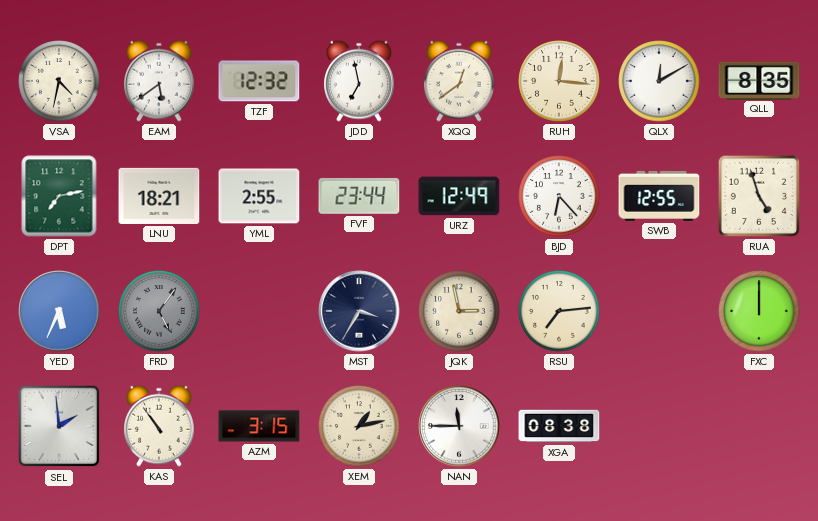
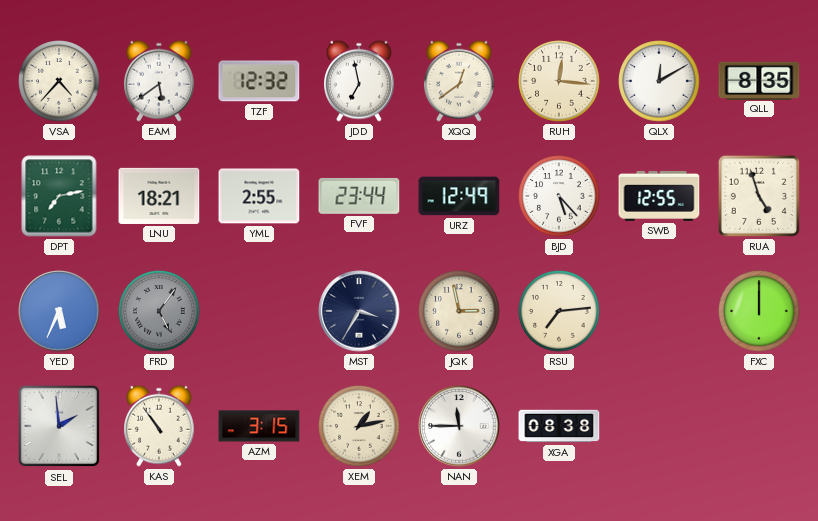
VSA: 4:32 -> 4:37
BJD: 6:23 -> 5:23
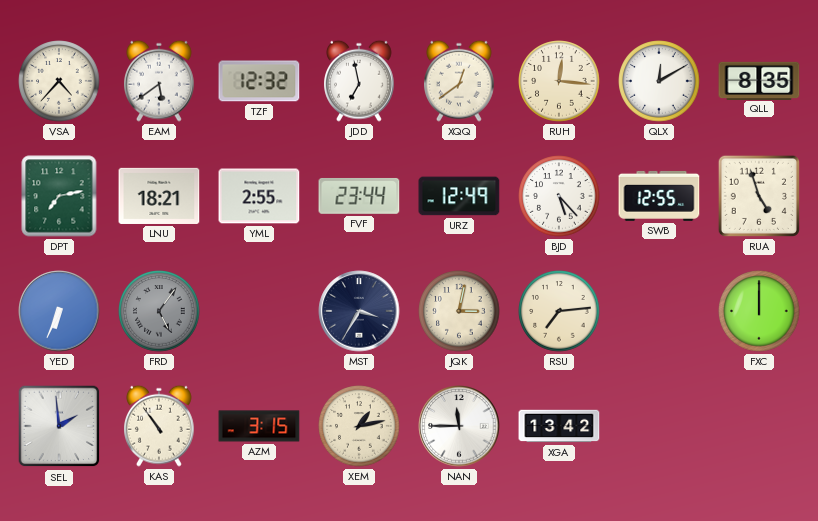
YED: 5:34 -> 6:34
JQK: 2:58 -> 3:02
XGA: 08:38 -> 13:42
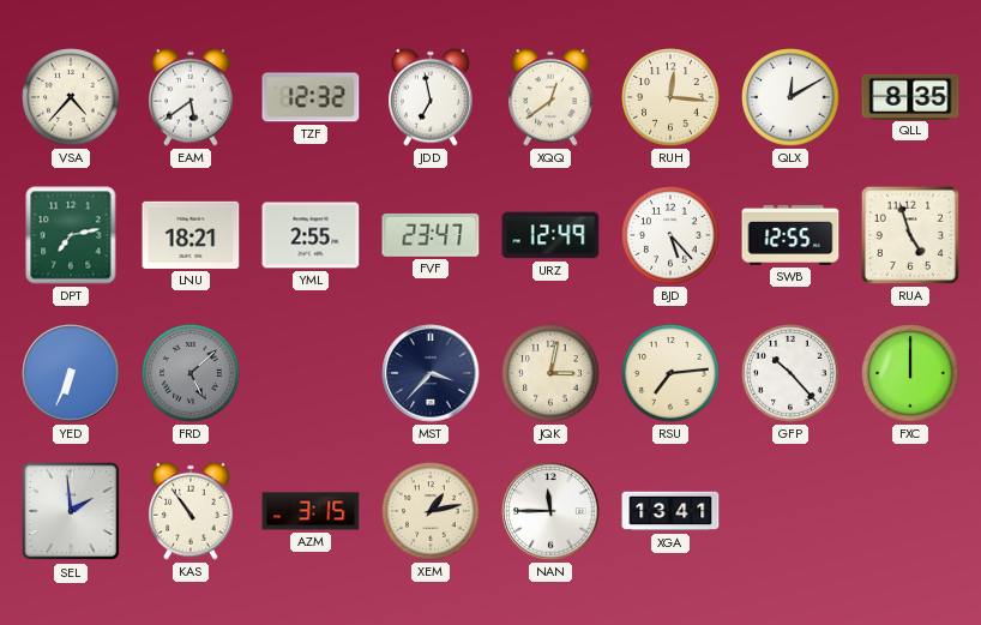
FVF: 23:44 -> 23:47
FRD: 5:06 -> 5:08
MST: 3:35 -> 3:37
GFP: none -> 10:23
XGA: 13:42 -> 13:41
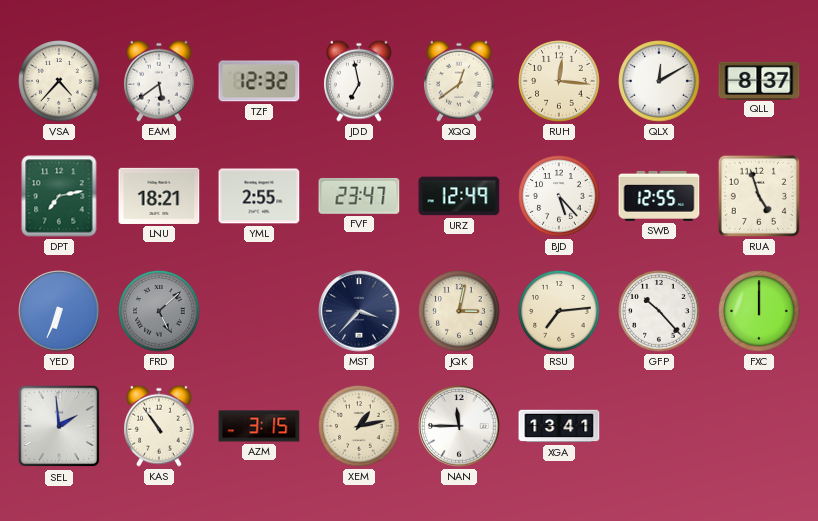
QLL: 8:35 -> 8:37
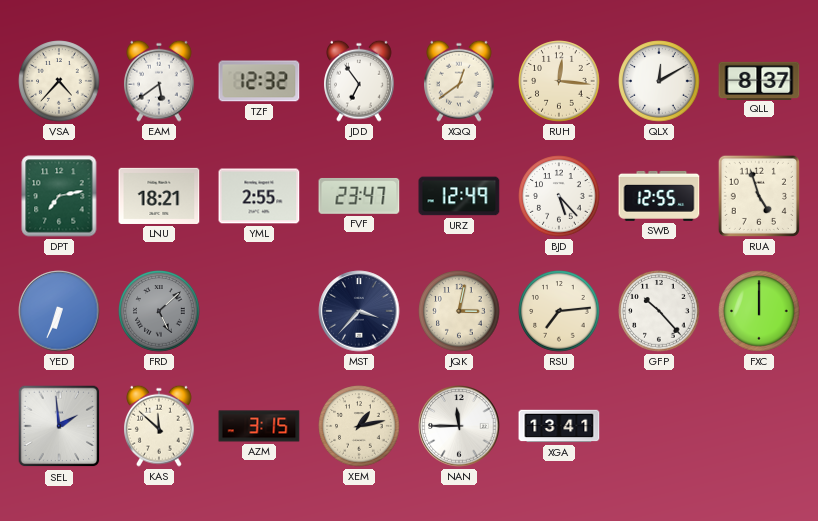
JDD: 6:58 -> 6:54
KAS: 10:54 -> 11:52
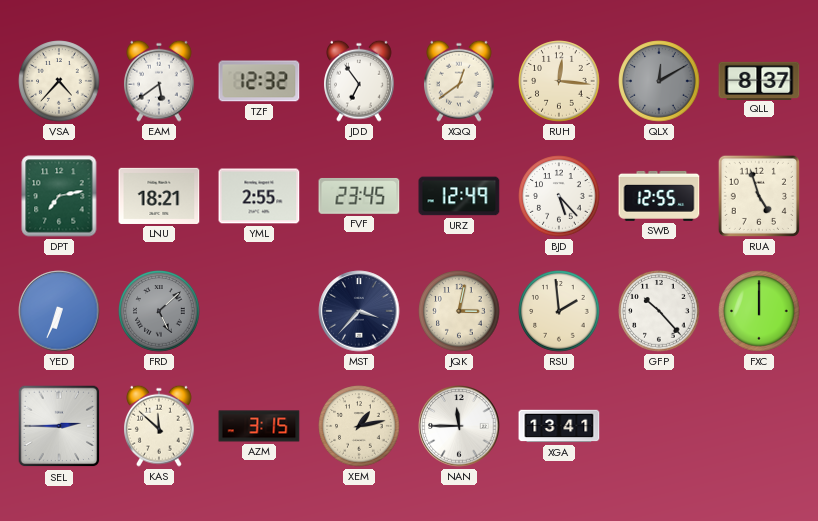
QLX dial: white -> grey
FVF: 23:47 -> 23:45
RSU: 7:14 -> 1:59
SEL: 1:59 -> 2:45
